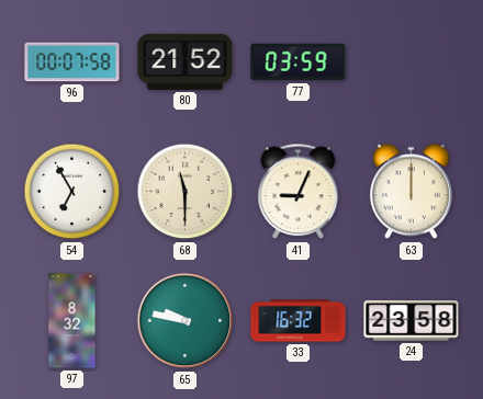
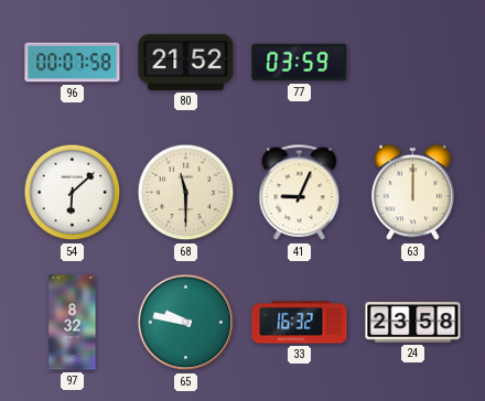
54: 6:55 -> 6:08
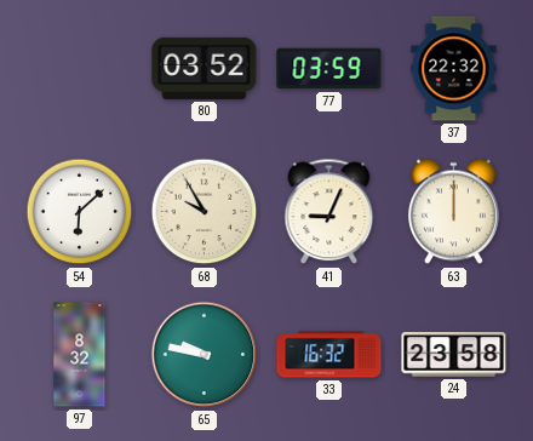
96: 00:07 -> none
80: 21:52 -> 03:52
37: none -> 22:32
68: 11:30 -> 9:55
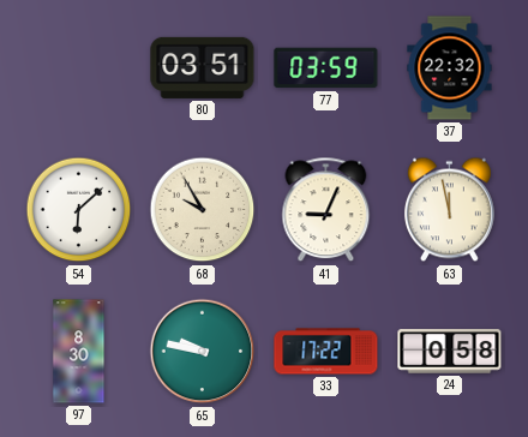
80: 03:52 -> 03:51
63: 12:00 -> 11:58
97: 8:32 -> 8:30
33: 16:32 -> 17:22
24: 23:58 -> 0:58
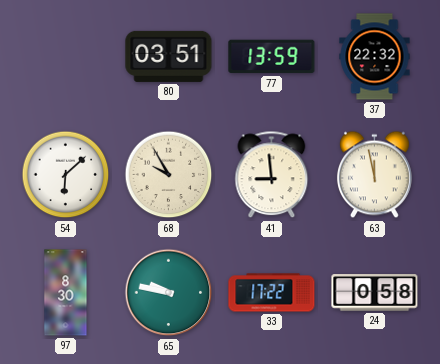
77: 03:59 -> 13:59
41: 9:04 -> 8:59
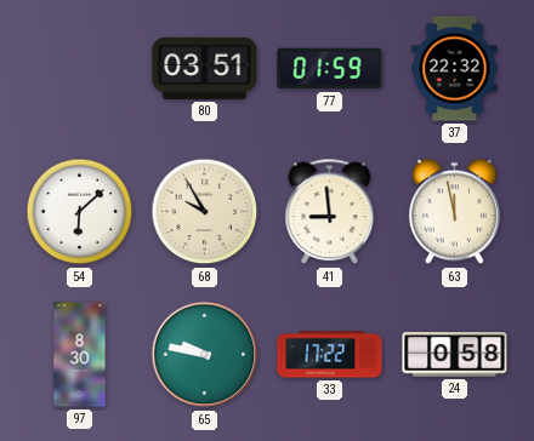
77: 13:59 -> 01:59
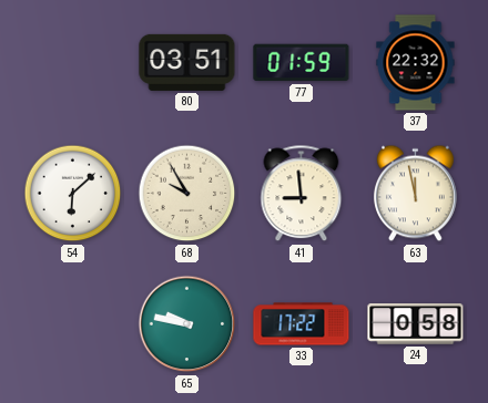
97: 8:30 -> none
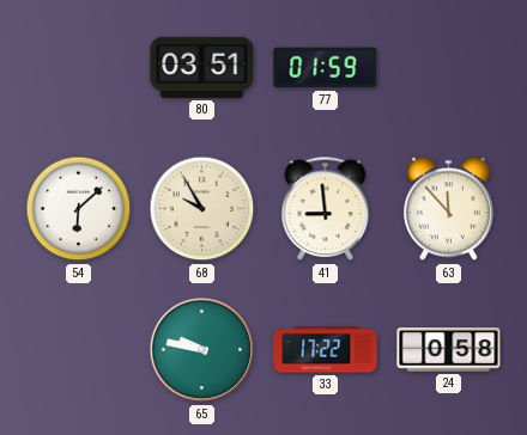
37: 22:32 -> none
63: 11:58 -> 11:53
